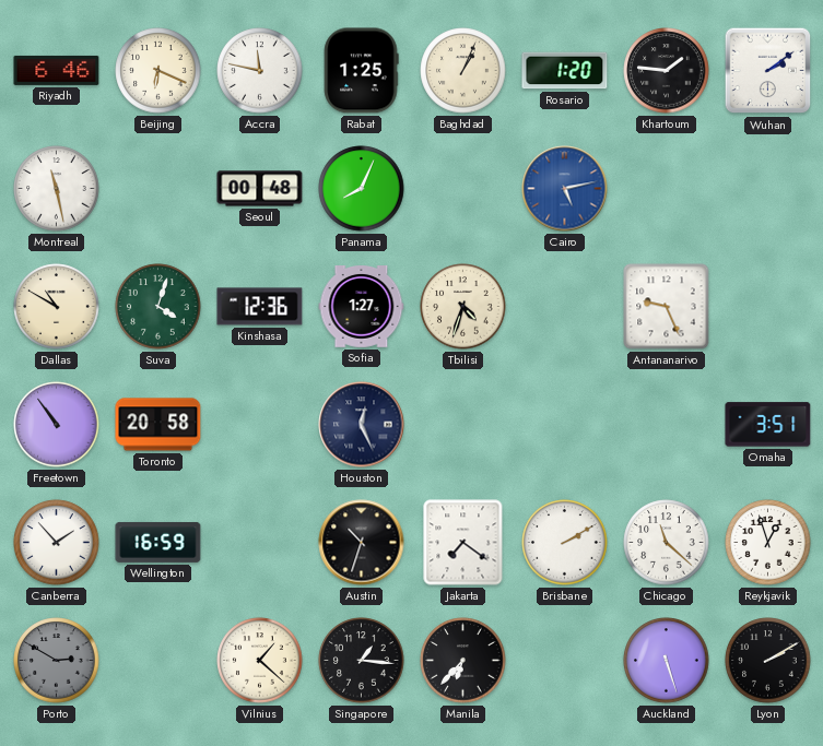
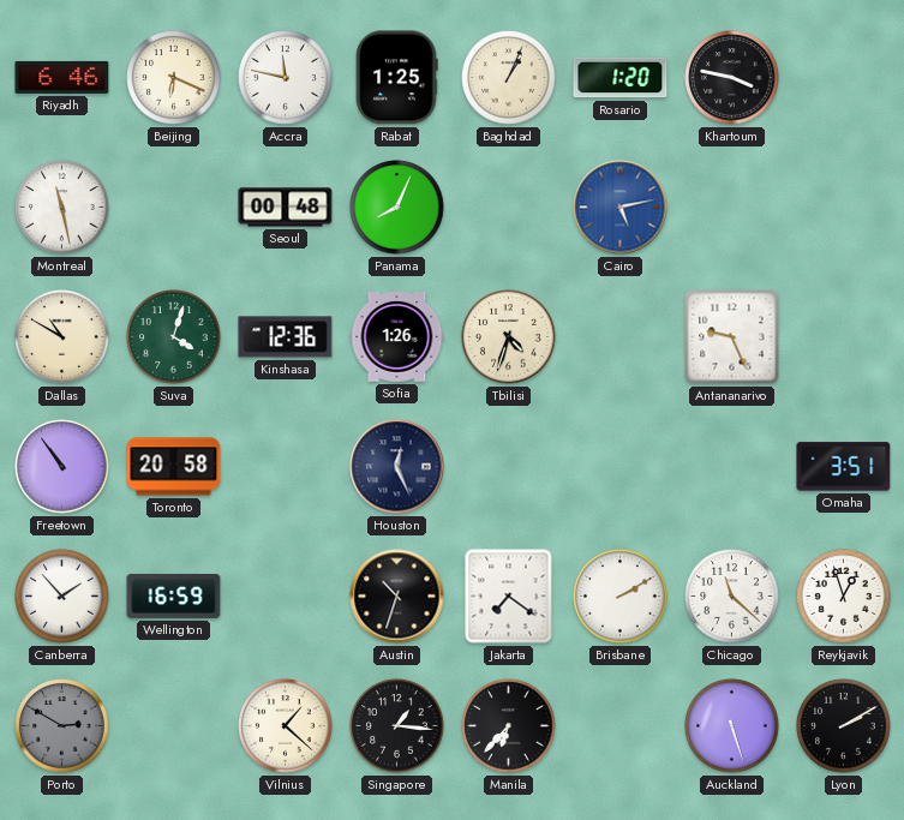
Khartoum: 1:46 -> 3:47
Wuhan: 2:09 -> none
Sofia: 1:27 -> 1:26
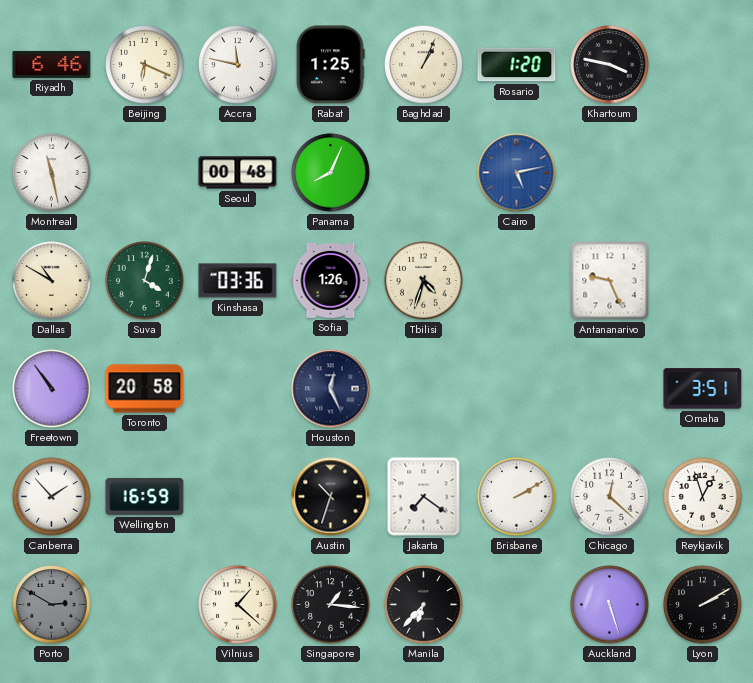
Kinshasa: 12:36 -> 03:36
Chicago: 11:22 -> 12:22
